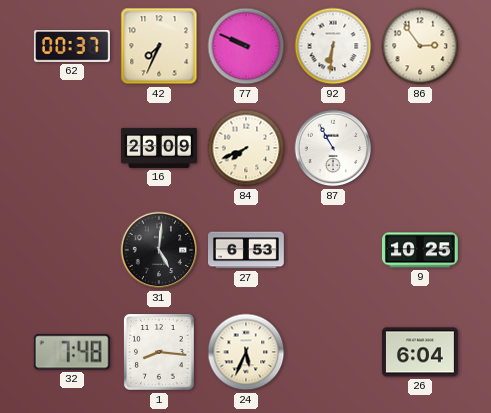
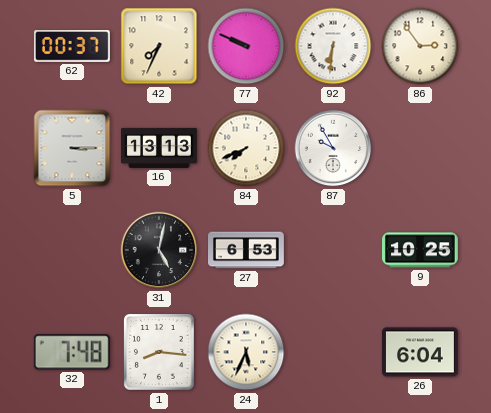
5: none -> 3:15
16: 23:09 -> 13:13
87: 10:55 -> 9:55
31: 5:01 -> 5:02
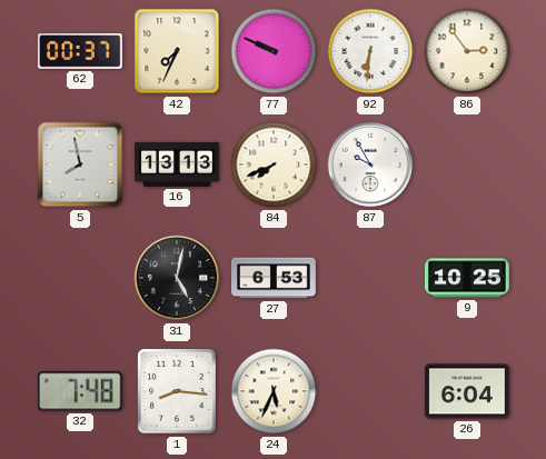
5: 3:15 -> 7:58
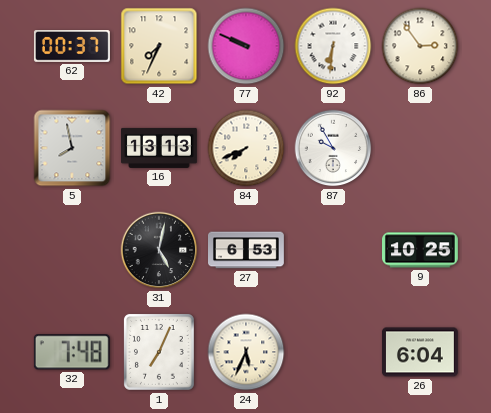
1: 8:16 -> 7:04
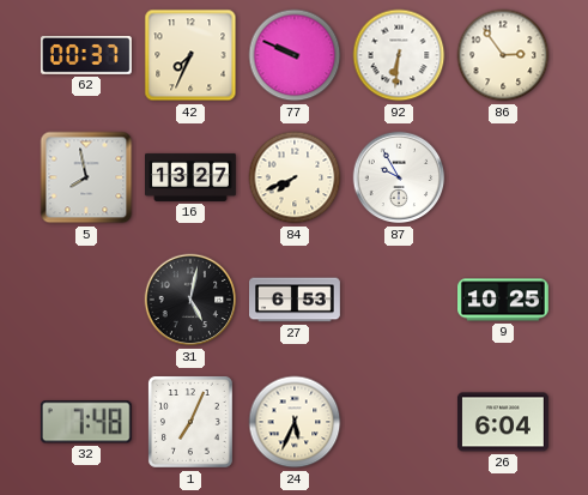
16: 13:13 -> 13:27
